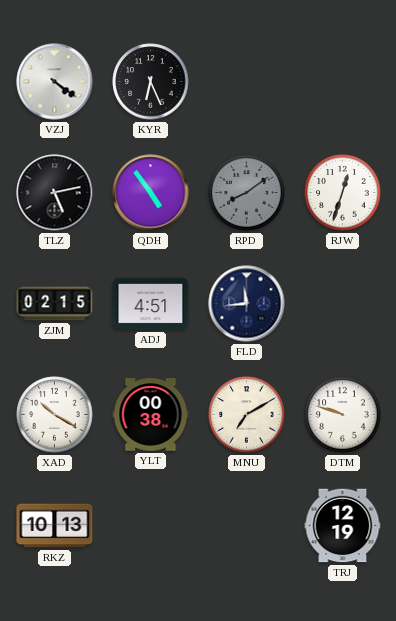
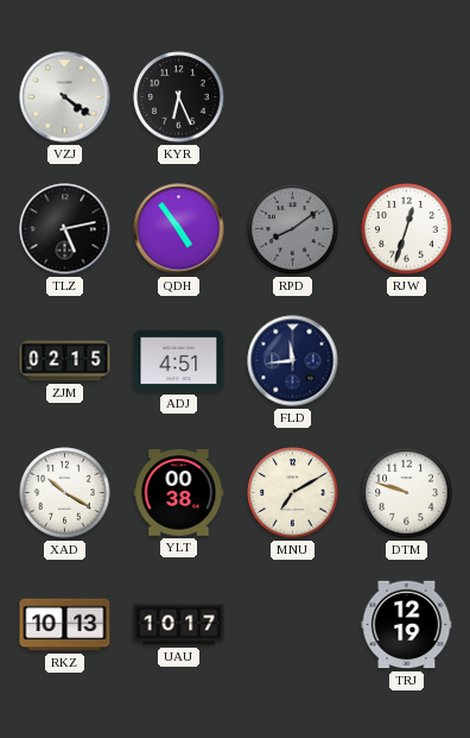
UAU: none -> 10:17
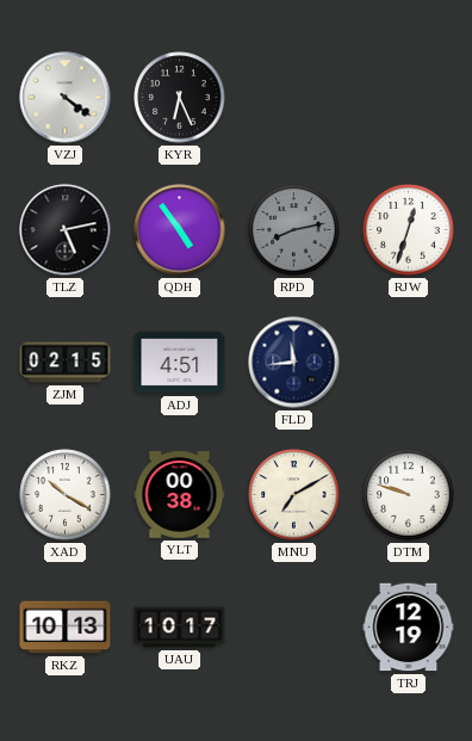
RPD: 8:09 -> 8:13
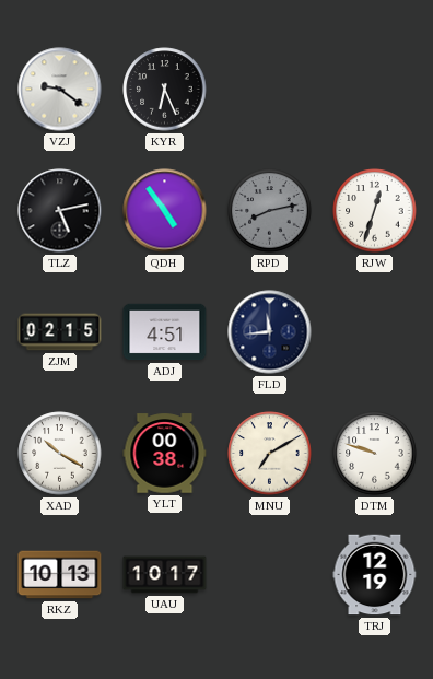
VZJ: 4:21 -> 9:21
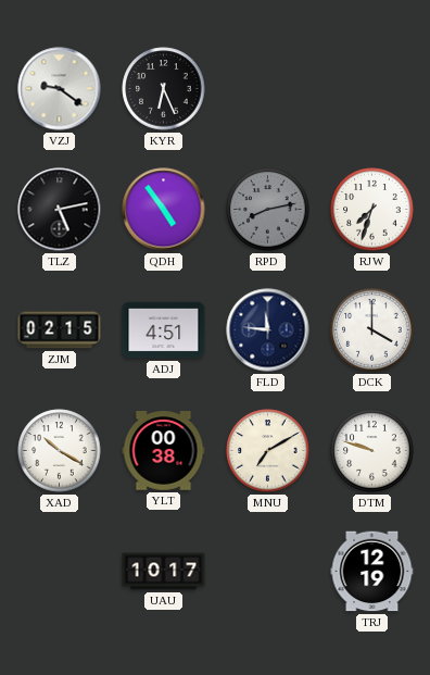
RJW: 12:33 -> 7:33
FLD: 11:44 -> 11:46
DCK: none -> 4:00
RKZ: 10:13 -> none
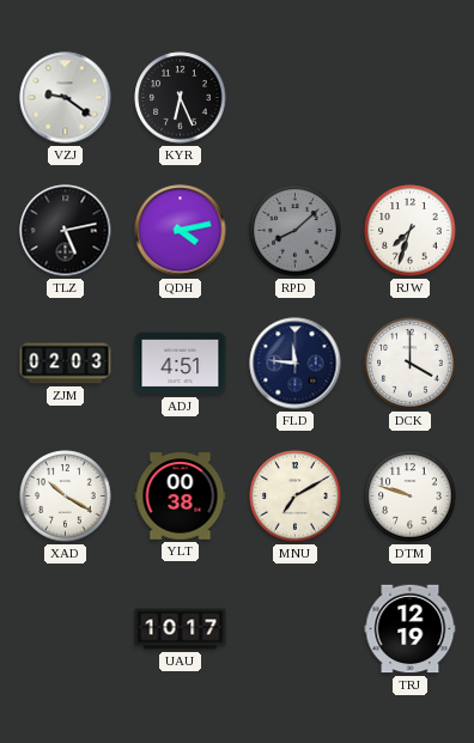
QDH: 4:54 -> 4:13
RPD: 8:13 -> 8:08
ZJM: 02:15 -> 02:03
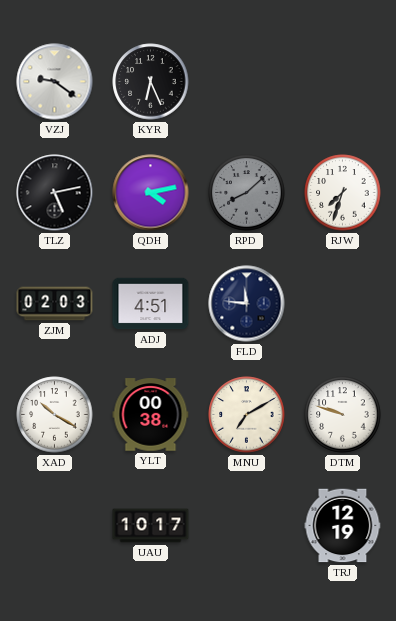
DCK: 4:00 -> none
